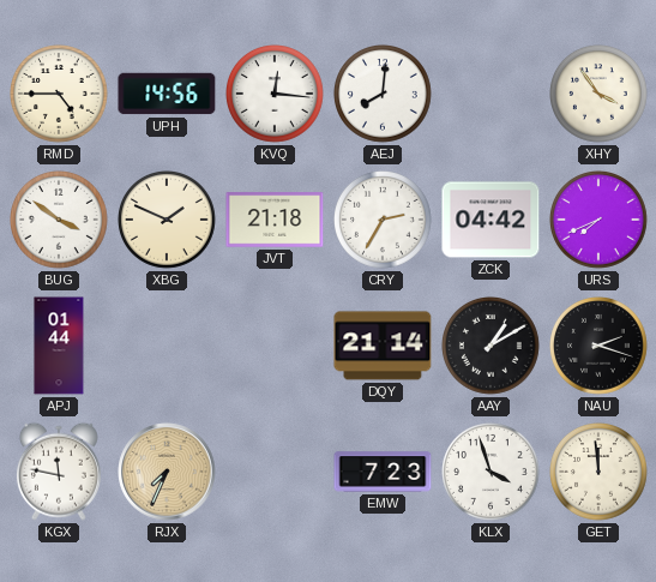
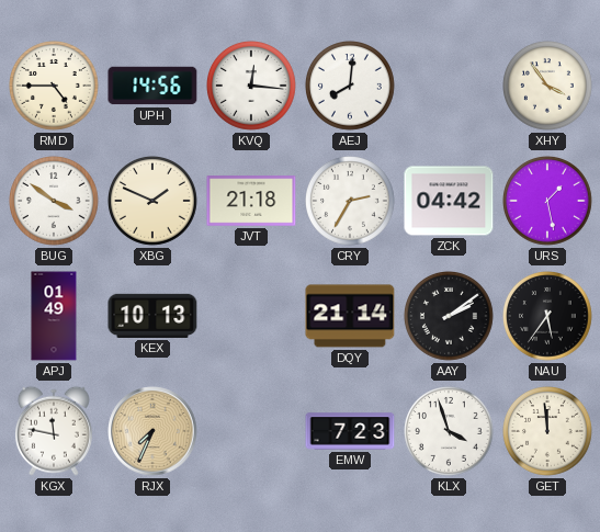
URS: 7:41 -> 1:28
APJ: 01:44 -> 01:49
KEX: none -> 10:13
AAY: 1:10 -> 2:09
NAU: 2:18 -> 5:36
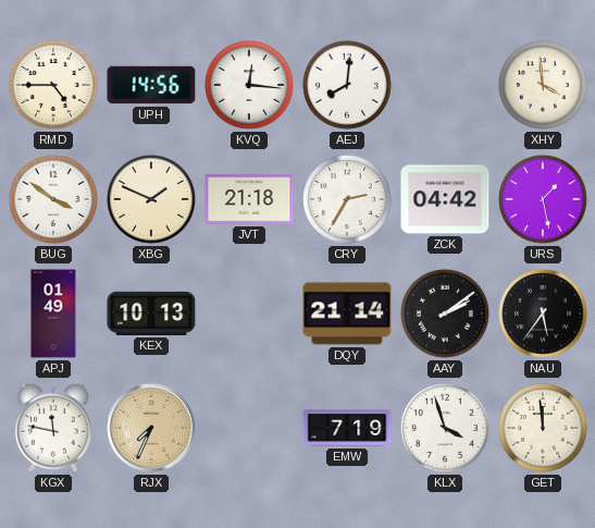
XHY: 3:54 -> 3:59
EMW: 7:23 -> 7:19
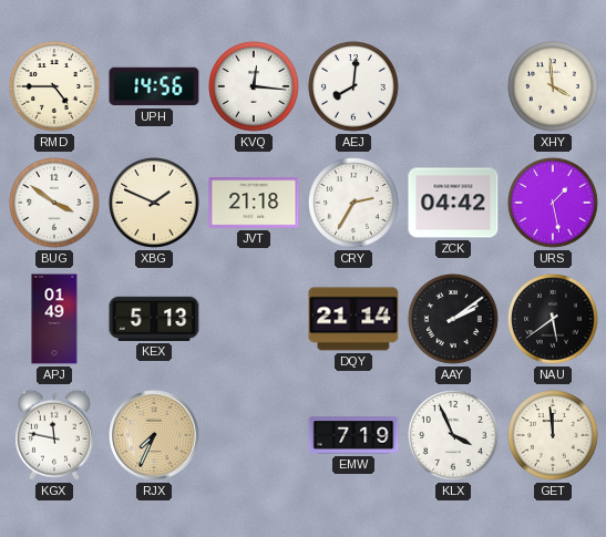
KEX: 10:13 -> 5:13
NAU: 5:36 -> 5:39
KLX: 3:57 -> 3:56
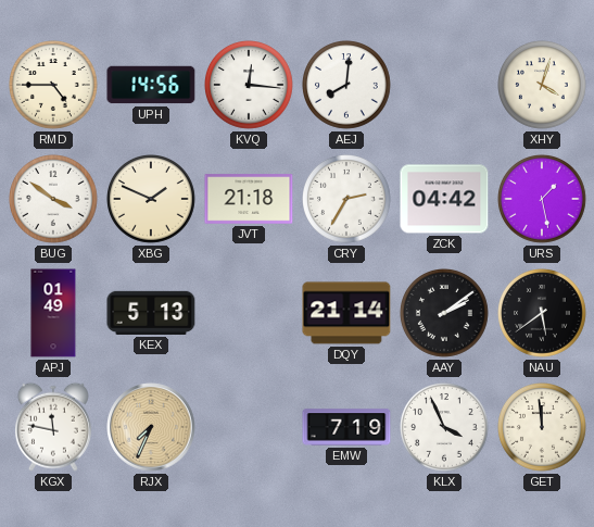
XHY: 3:59 -> 4:03
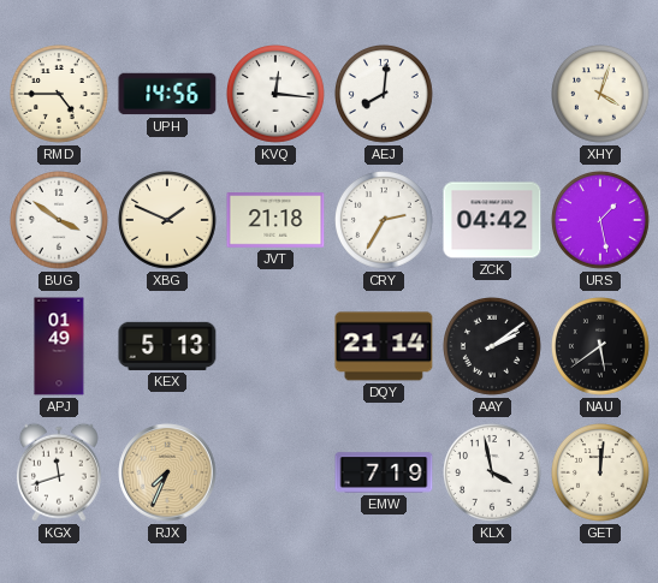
KGX: 11:47 -> 11:42
KLX: 3:56 -> 3:58
GET: 11:59 -> 12:01
